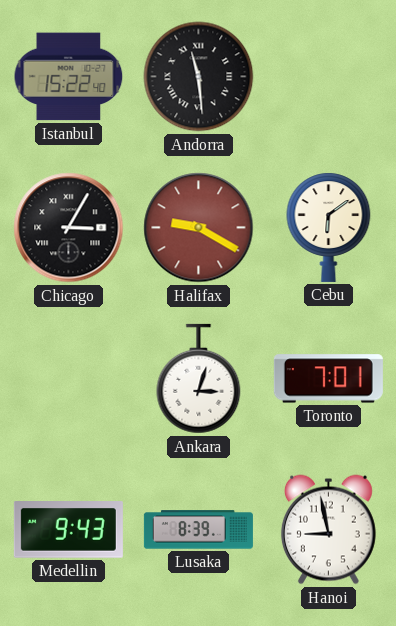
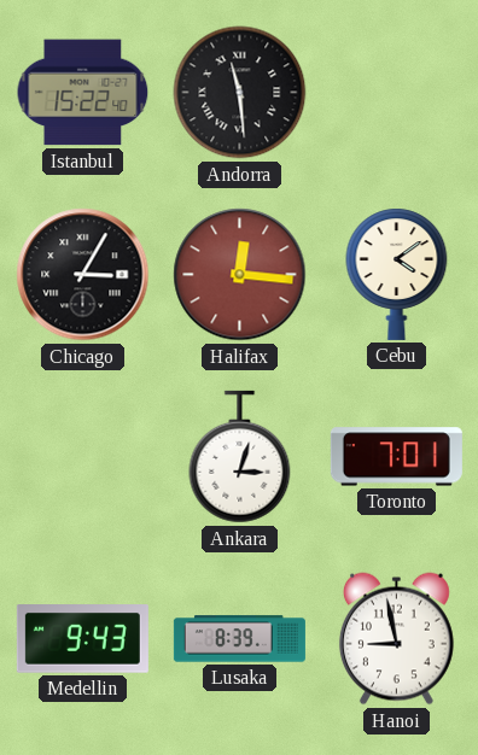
Halifax: 9:20 -> 12:16
Cebu: 6:09 -> 4:09
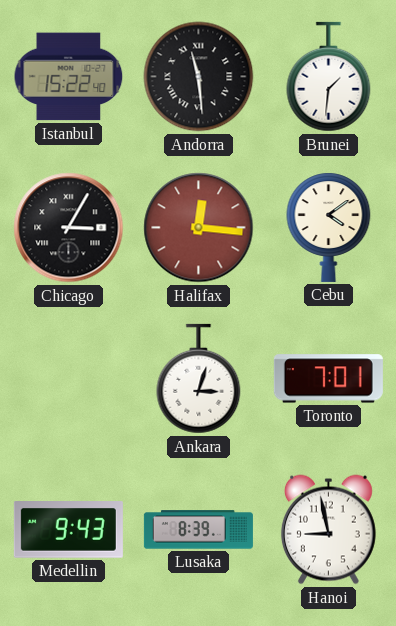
Brunei: none -> 1:31
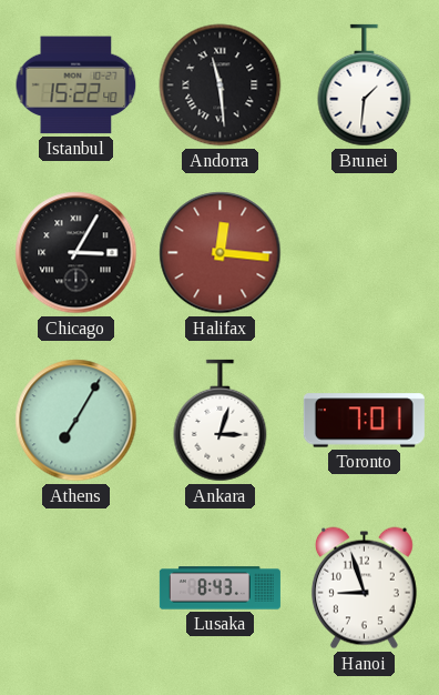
Cebu: 4:09 -> none
Athens: none -> 7:05
Medellin: 9:43 -> none
Lusaka: 8:39 -> 8:43
Hanoi: 8:58 -> 8:57
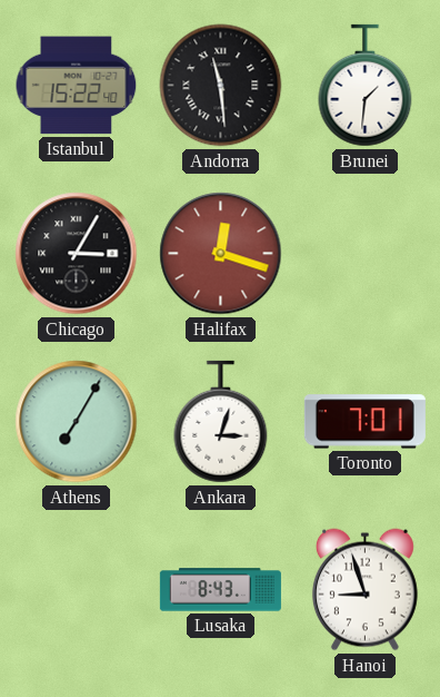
Halifax: 12:16 -> 12:18
